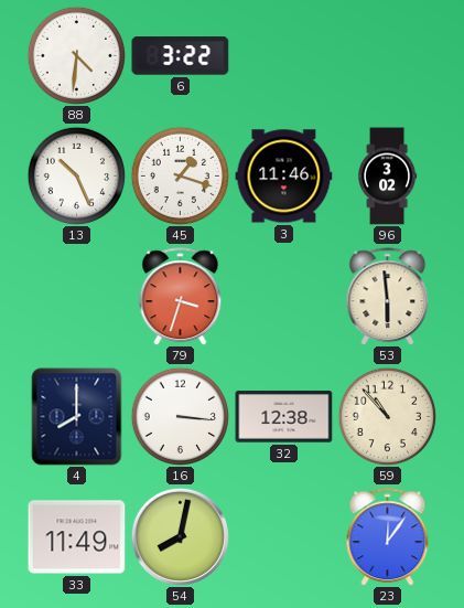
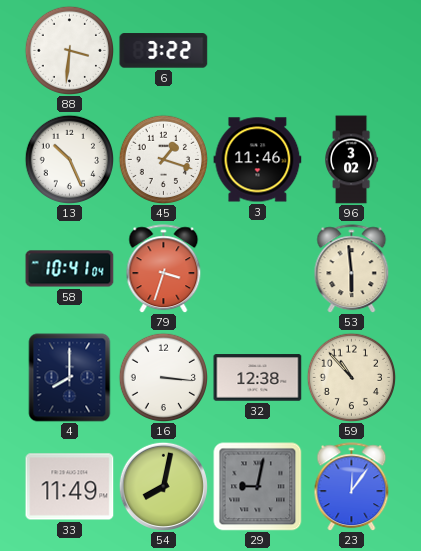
88: 4:31 -> 3:31
58: none -> 10:41
29: none -> 9:02
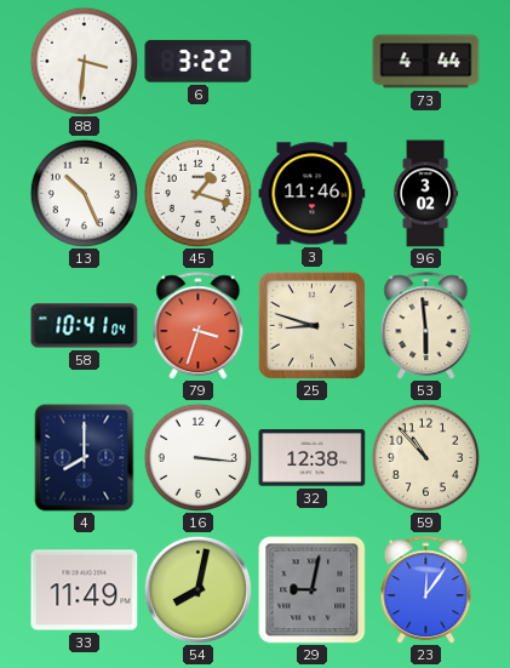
73: none -> 4:44
25: none -> 8:48
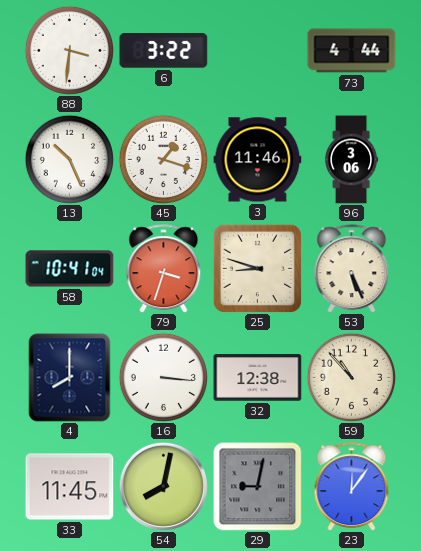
96: 3:02 -> 3:06
53: 5:59 -> 5:26
33: 11:49 -> 11:45
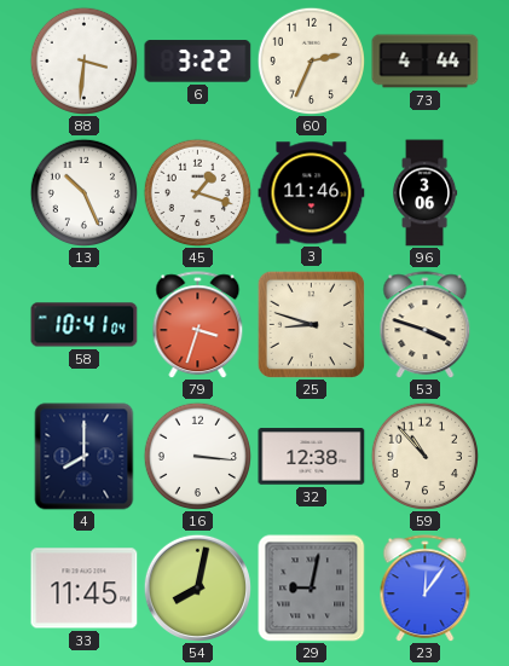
60: none -> 2:34
53: 5:26 -> 3:48
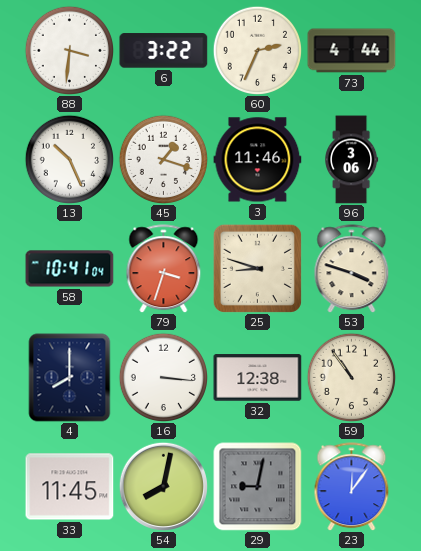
59: 10:53 -> 10:54
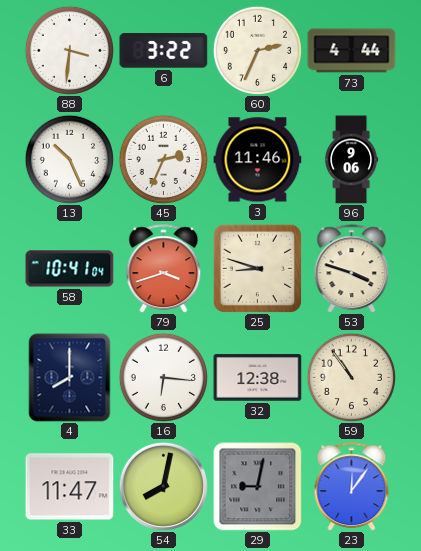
45: 1:18 -> 2:34
96: 3:06 -> 9:06
79: 3:33 -> 3:42
16: 3:16 -> 6:16
33: 11:45 -> 11:47
